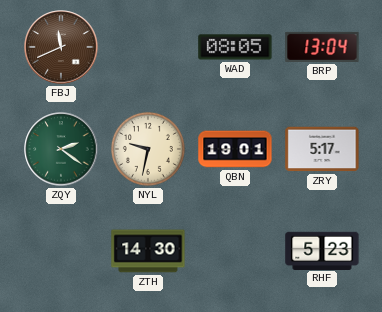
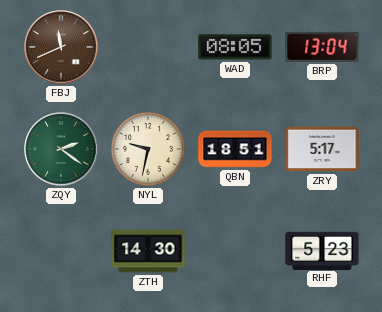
QBN: 19:01 -> 18:51
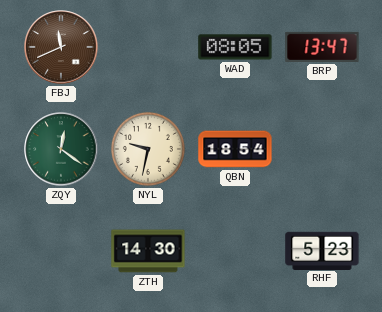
BRP: 13:04 -> 13:47
ZQY: 2:21 -> 12:21
QBN: 18:51 -> 18:54
ZRY: 5:17 -> none
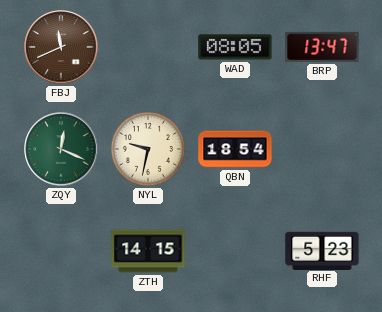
ZQY: 12:21 -> 12:19
ZTH: 14:30 -> 14:15
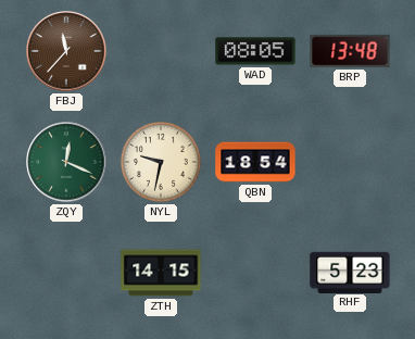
FBJ: 11:41 -> 11:37
BRP: 13:47 -> 13:48
